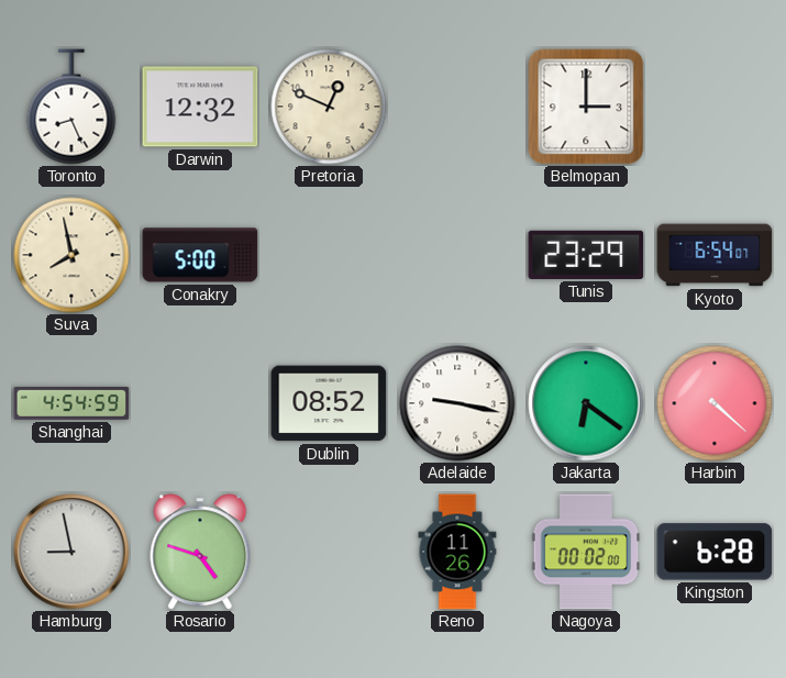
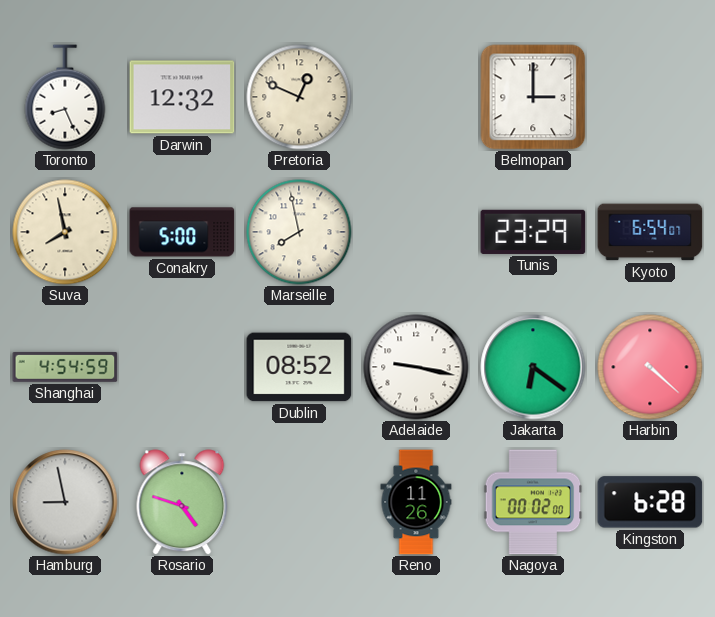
Marseille: none -> 7:58
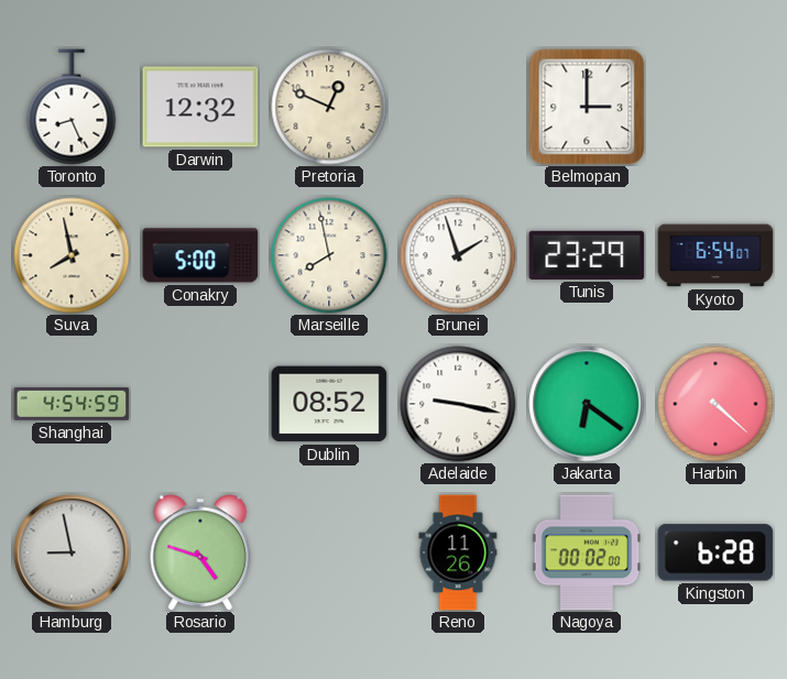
Brunei: none -> 1:57
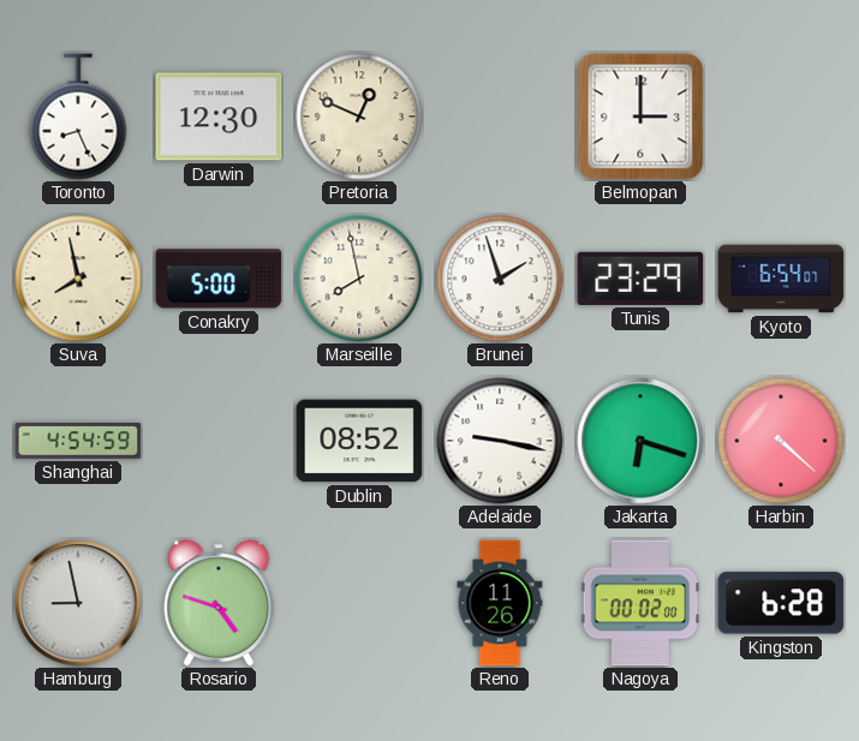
Darwin: 12:32 -> 12:30
Jakarta: 6:21 -> 6:18
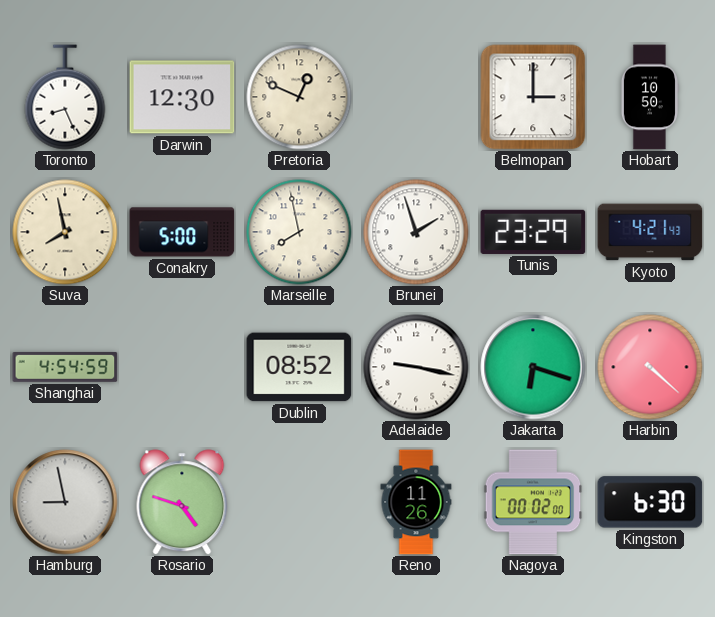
Hobart: none -> 10:50
Kyoto: 6:54 -> 4:21
Kingston: 6:28 -> 6:30
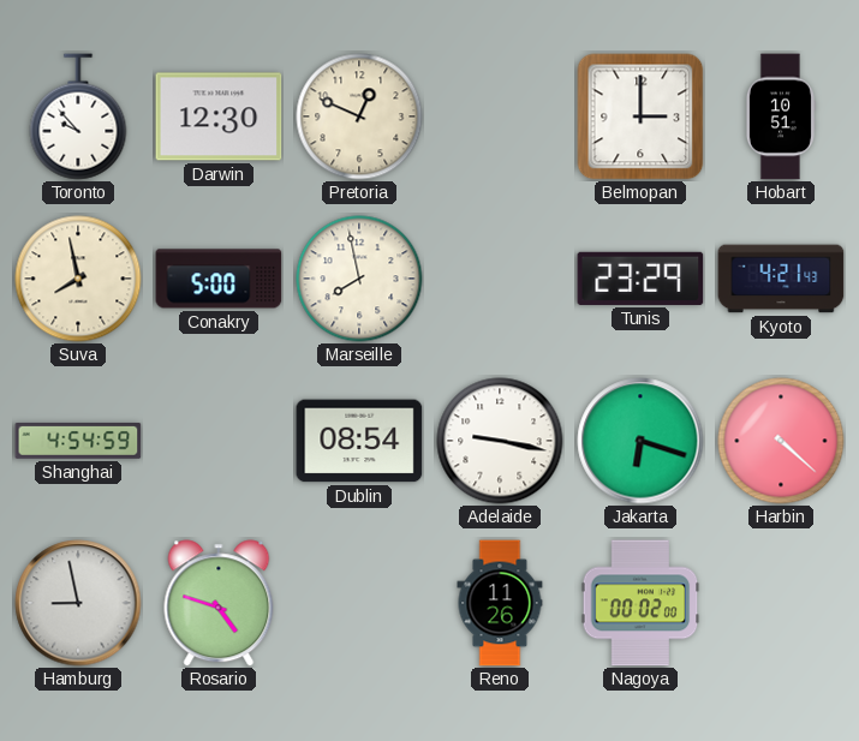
Toronto: 8:26 -> 9:53
Hobart: 10:50 -> 10:51
Brunei: 1:57 -> none
Dublin: 08:52 -> 08:54
Kingston: 6:30 -> none
